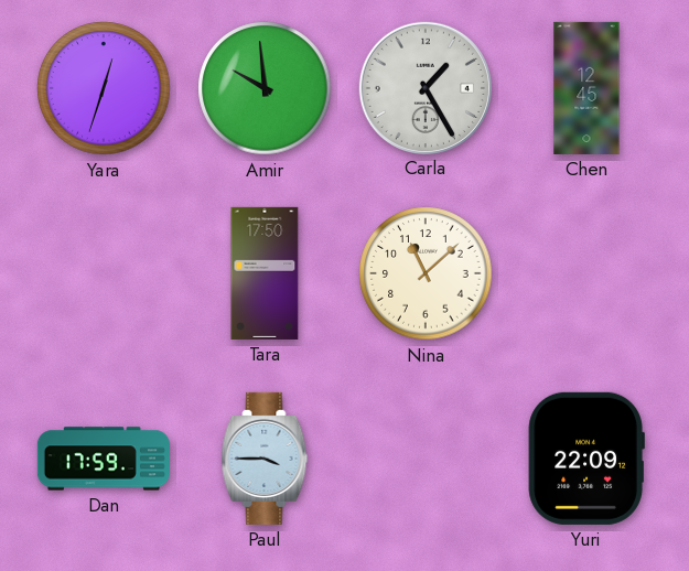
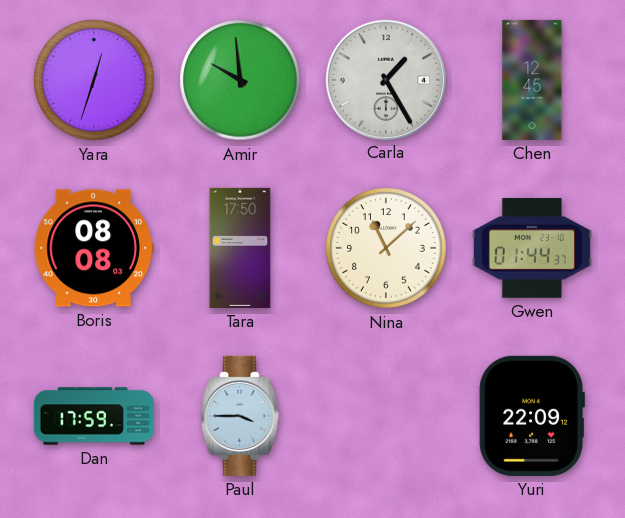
Boris: none -> 08:08
Gwen: none -> 01:44
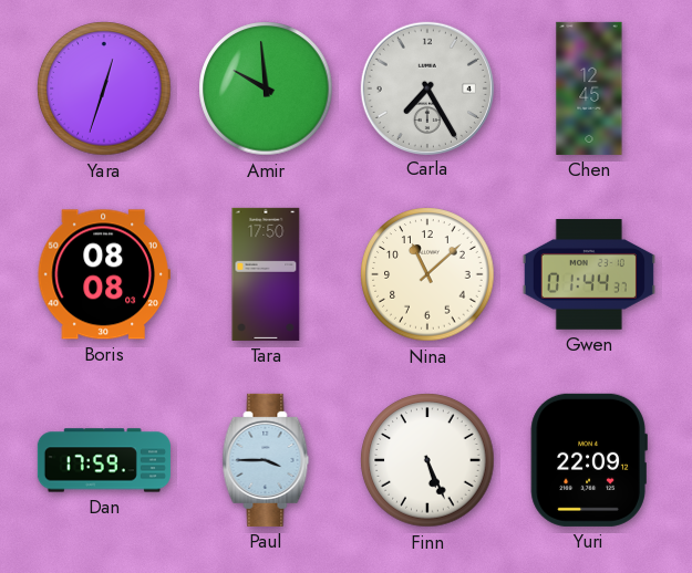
Carla: 1:25 -> 7:25
Finn: none -> 5:26
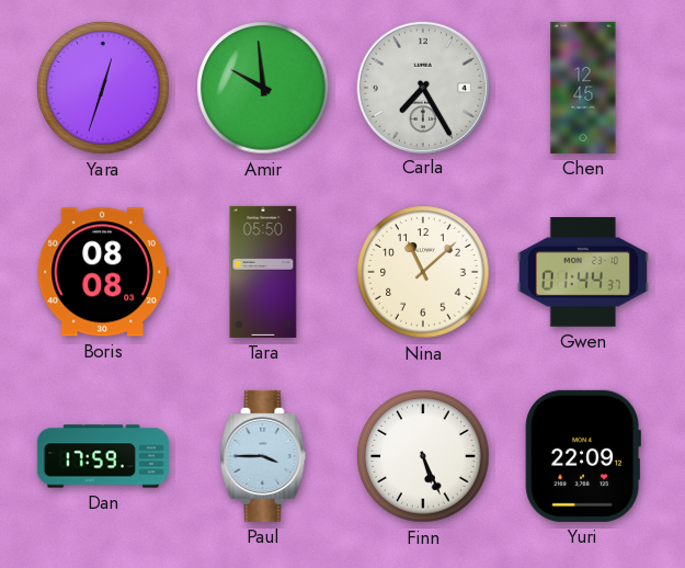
Tara: 17:50 -> 05:50
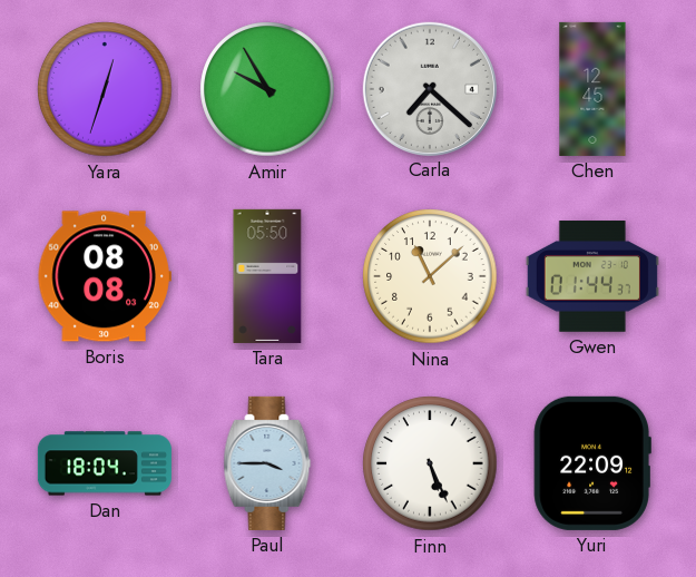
Amir: 9:59 -> 9:55
Carla: 7:25 -> 7:22
Dan: 17:59 -> 18:04
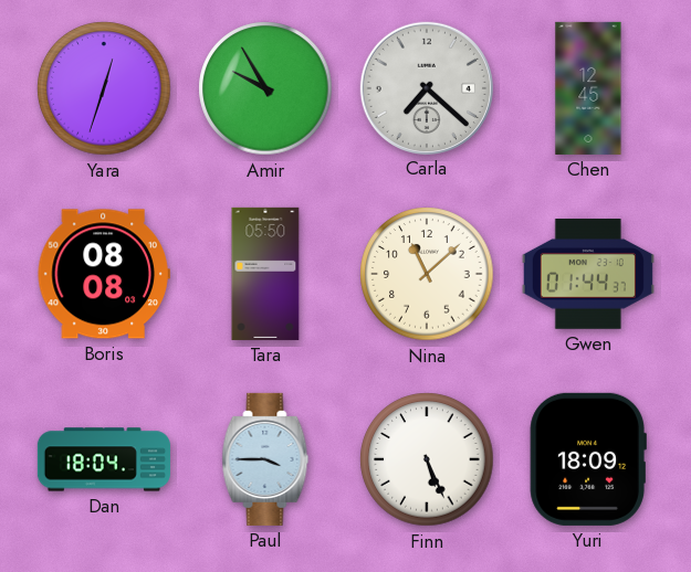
Yuri: 22:09 -> 18:09
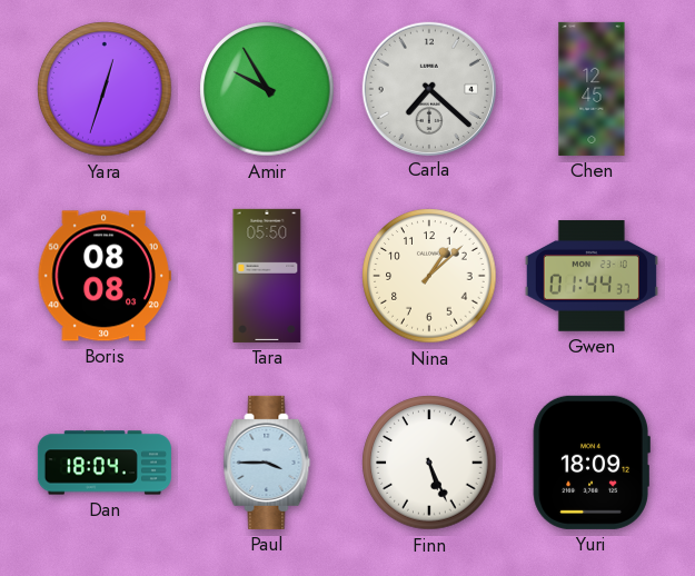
Nina: 11:08 -> 1:08
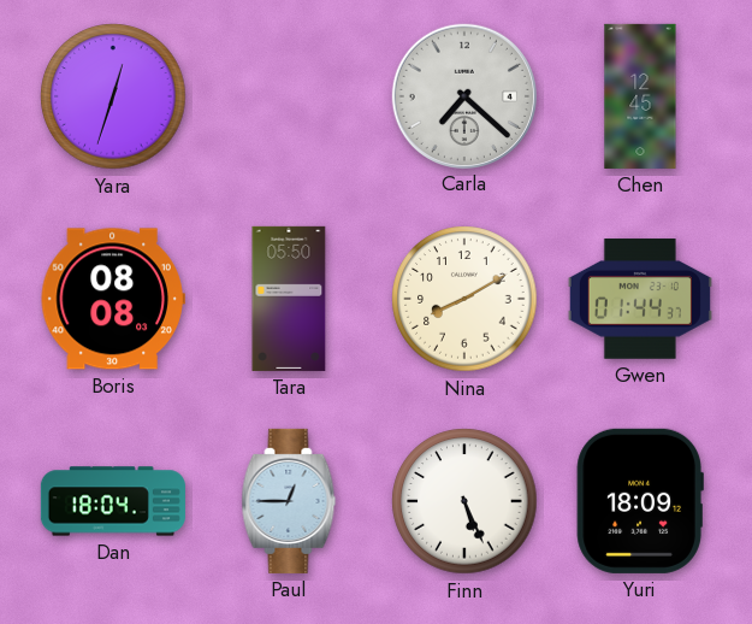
Amir: 9:55 -> none
Nina: 1:08 -> 8:10
Paul: 3:45 -> 12:45
